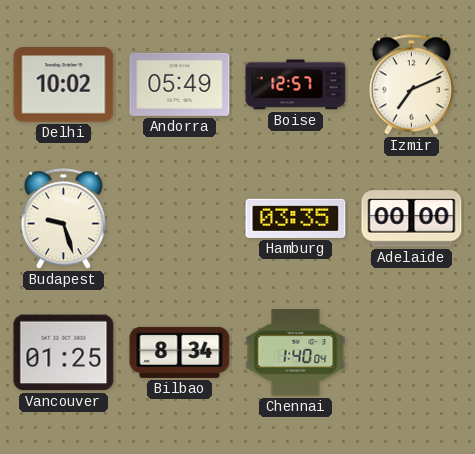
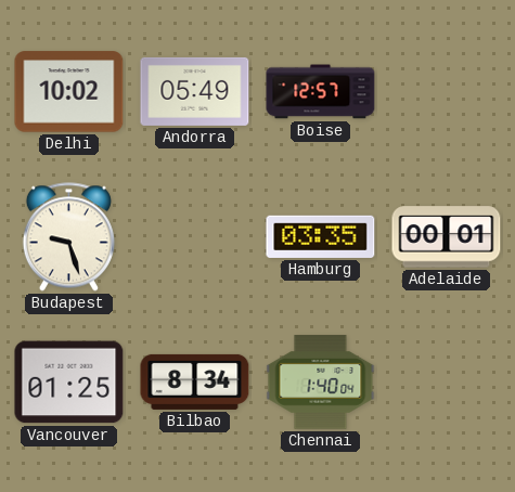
Izmir: 7:11 -> none
Adelaide: 00:00 -> 00:01
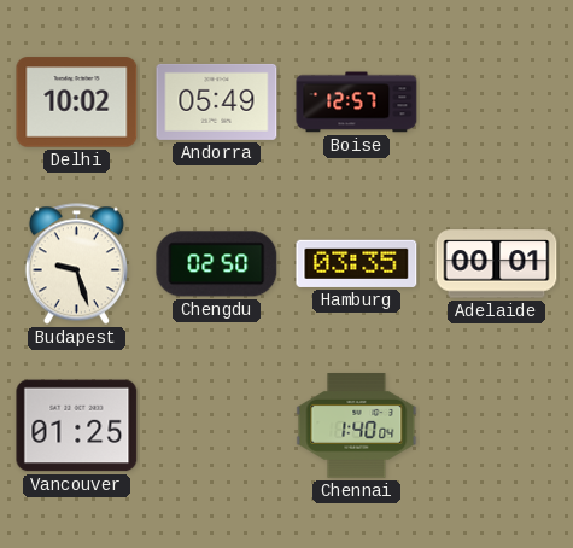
Chengdu: none -> 02:50
Bilbao: 8:34 -> none
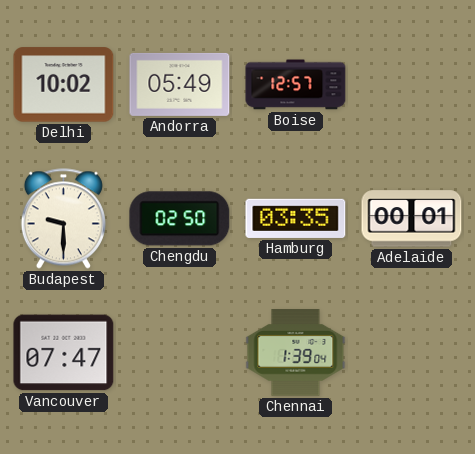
Budapest: 9:27 -> 9:30
Vancouver: 01:25 -> 07:47
Chennai: 1:40 -> 1:39
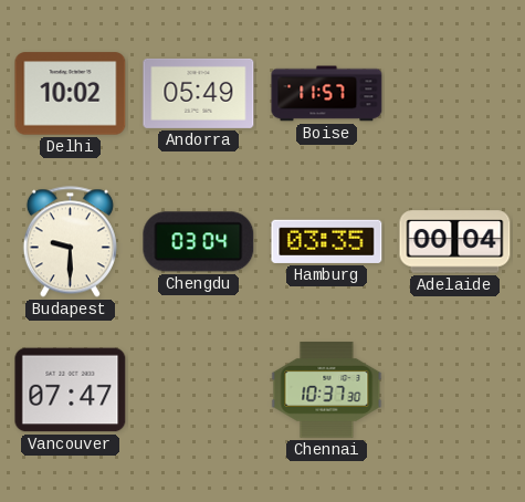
Boise: 12:57 -> 11:57
Chengdu: 02:50 -> 03:04
Adelaide: 00:01 -> 00:04
Chennai: 1:39 -> 10:37
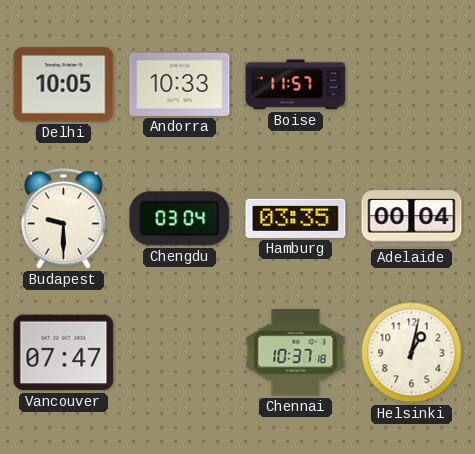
Delhi: 10:02 -> 10:05
Andorra: 05:49 -> 10:33
Chennai: 10:37:30 -> 10:37:18
Helsinki: none -> 1:02
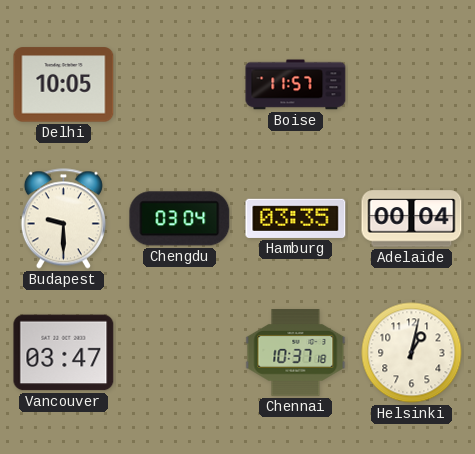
Andorra: 10:33 -> none
Vancouver: 07:47 -> 03:47
